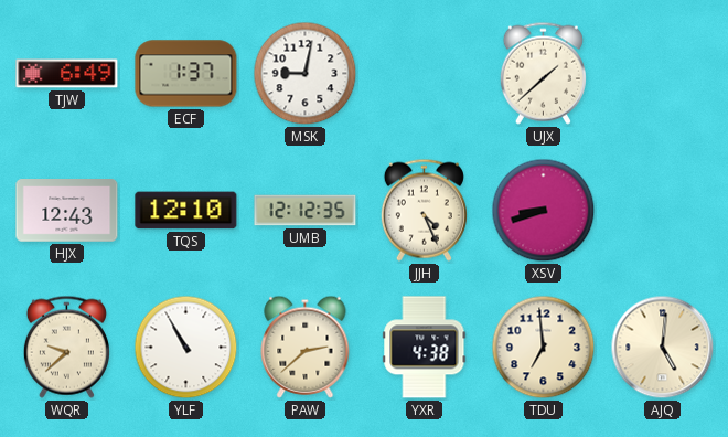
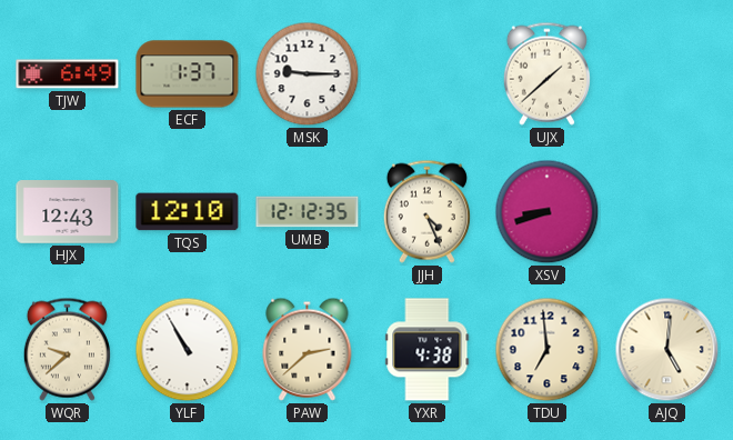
MSK: 9:02 -> 9:15
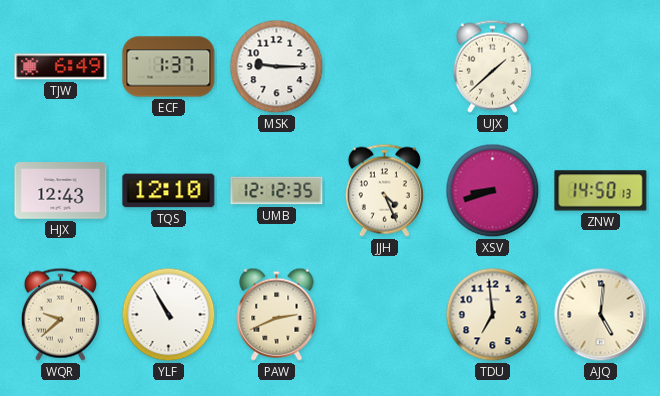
ZNW: none -> 14:50
PAW: 2:38 -> 2:41
YXR: 4:38 -> none
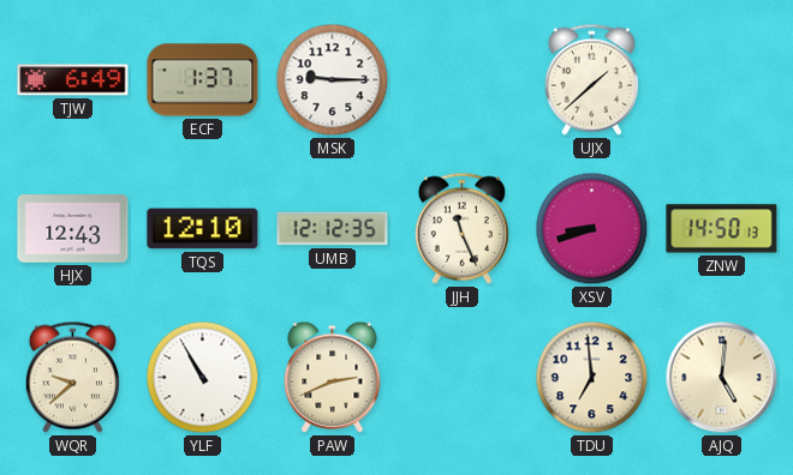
JJH: 4:26 -> 11:26
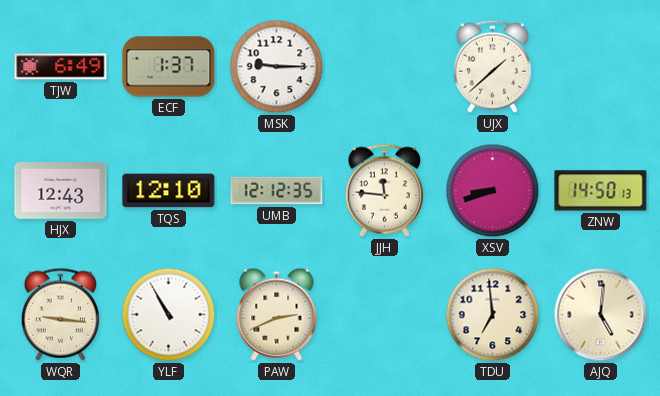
JJH: 11:26 -> 11:46
WQR: 9:38 -> 9:16
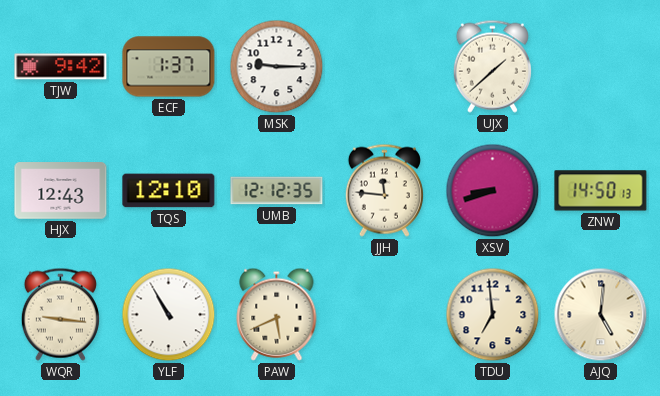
TJW: 6:49 -> 9:42
PAW: 2:41 -> 5:41
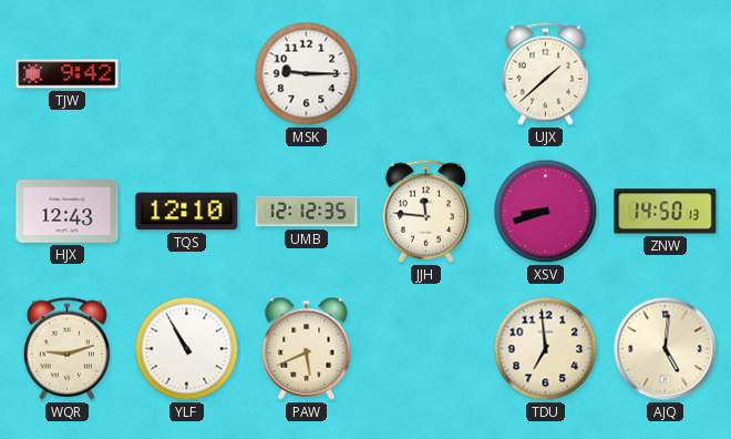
ECF: 1:37 -> none
WQR: 9:16 -> 9:12
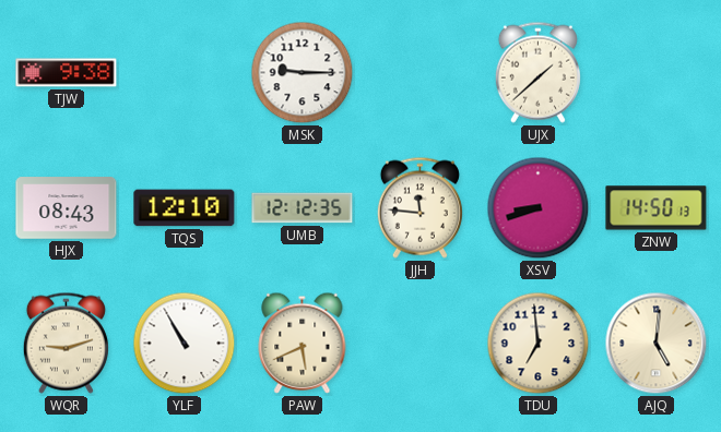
TJW: 9:42 -> 9:38
HJX: 12:43 -> 08:43
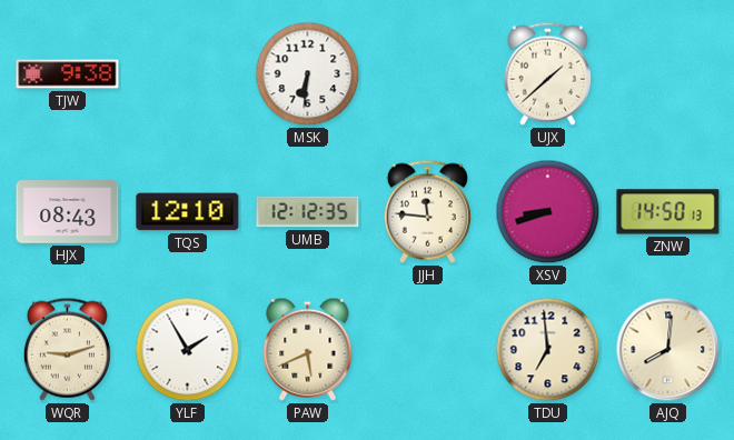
MSK: 9:15 -> 6:31
YLF: 10:55 -> 1:55
AJQ: 5:01 -> 8:01
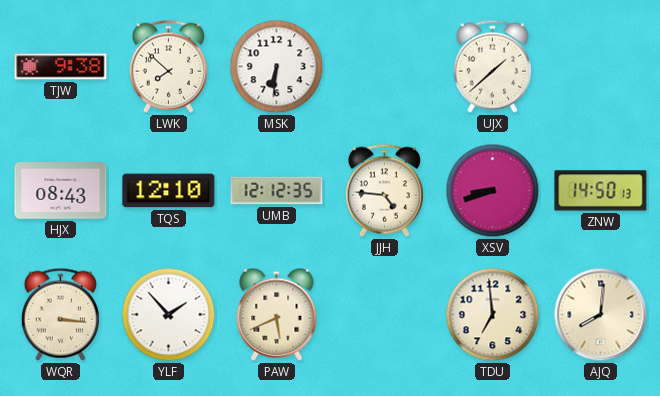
LWK: none -> 7:52
JJH: 11:46 -> 4:46
WQR: 9:12 -> 3:16
YLF: 1:55 -> 1:53
